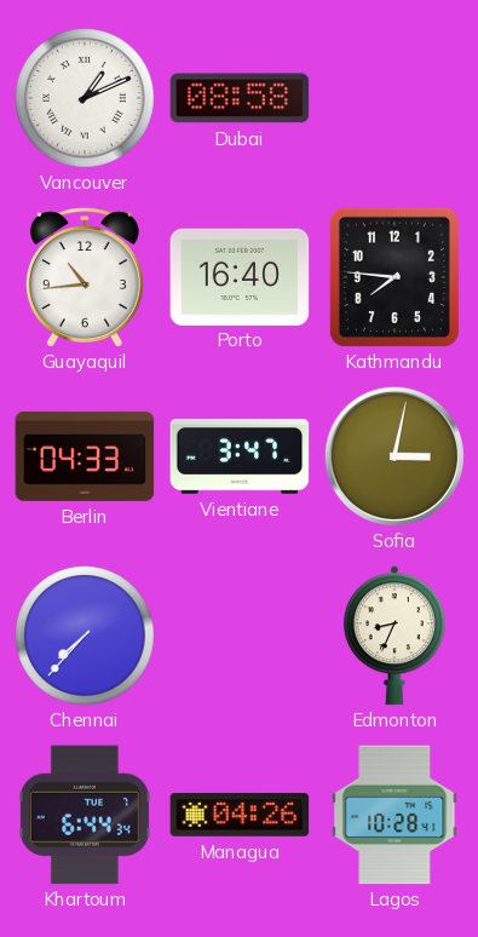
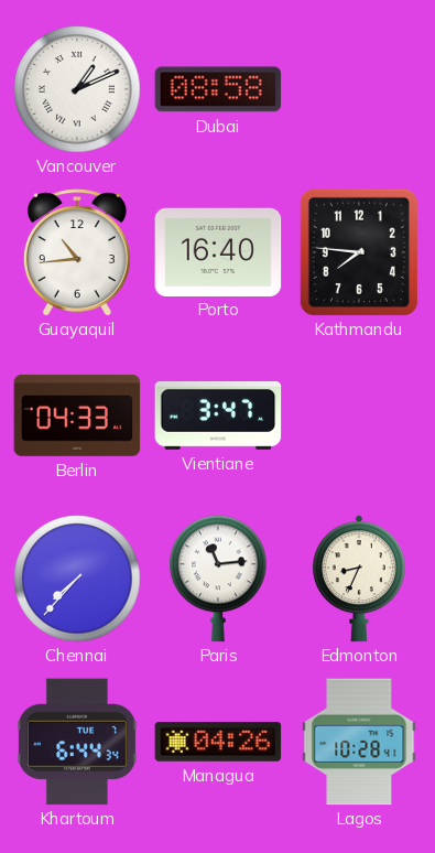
Sofia: 3:02 -> none
Paris: none -> 11:14
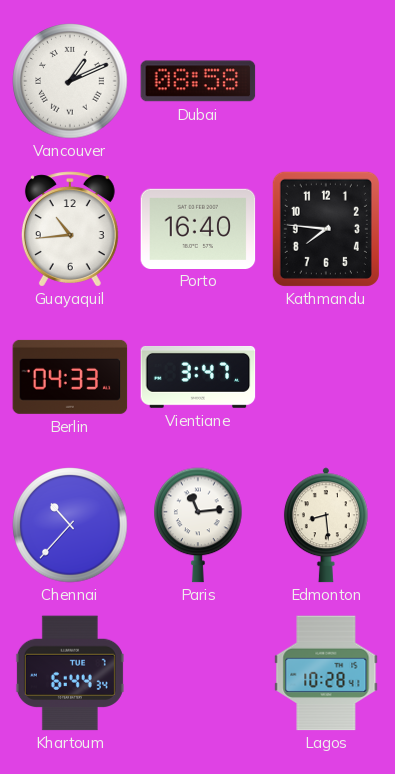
Chennai: 7:37 -> 10:37
Edmonton: 8:34 -> 8:29
Managua: 04:26 -> none
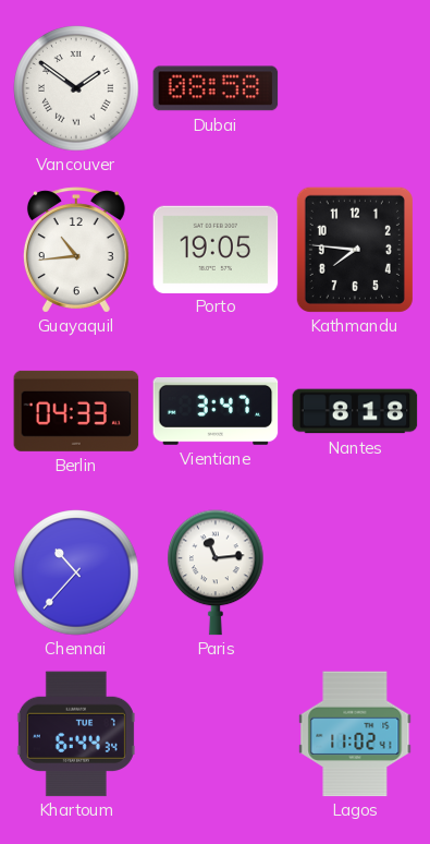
Vancouver: 1:11 -> 1:51
Porto: 16:40 -> 19:05
Nantes: none -> 8:18
Edmonton: 8:29 -> none
Lagos: 10:28 -> 11:02
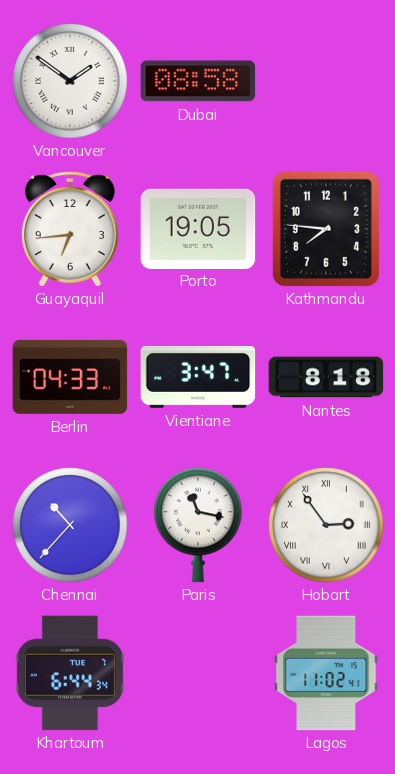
Guayaquil: 10:44 -> 6:44
Paris: 11:14 -> 11:17
Hobart: none -> 2:54
